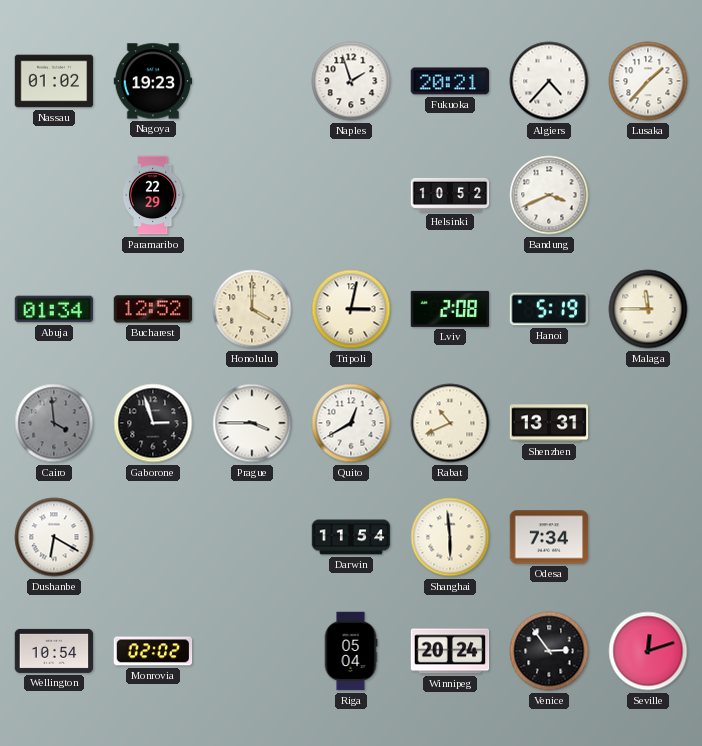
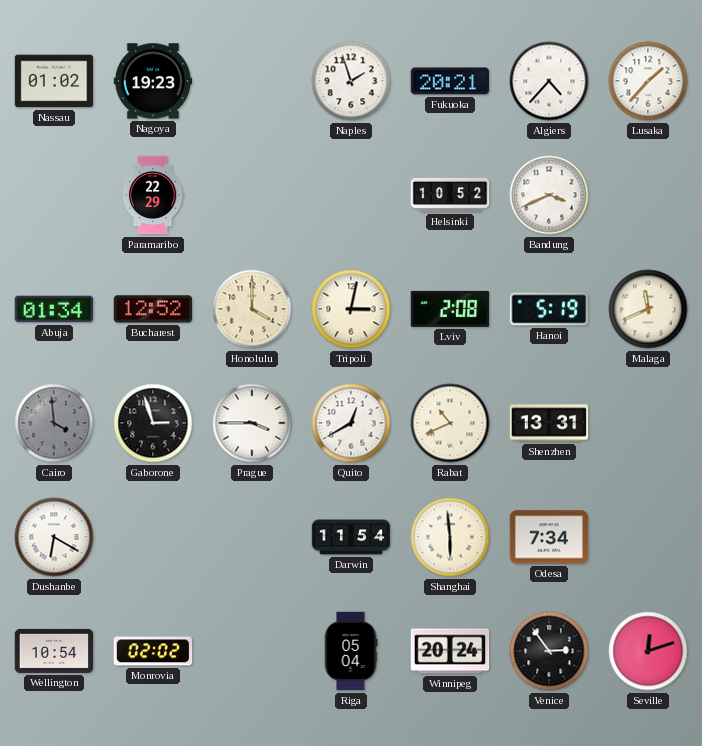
Malaga: 11:45 -> 11:41
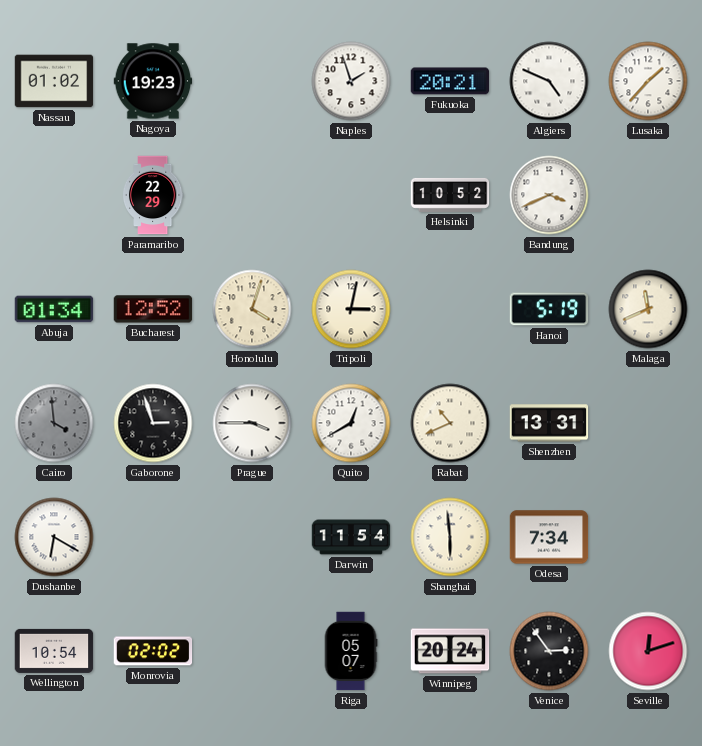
Algiers: 4:37 -> 4:49
Honolulu: 4:00 -> 4:03
Lviv: 2:08 -> none
Riga: 05:04 -> 05:07
